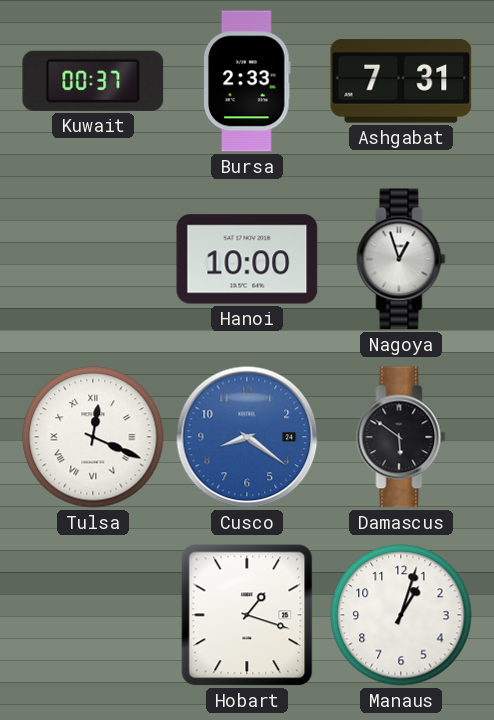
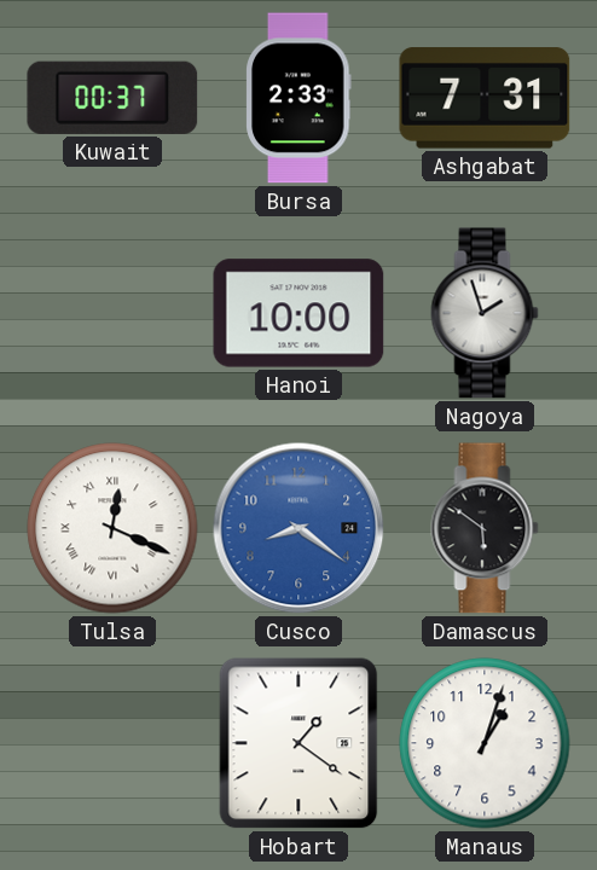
Nagoya: 12:57 -> 1:57
Hobart: 1:18 -> 1:21
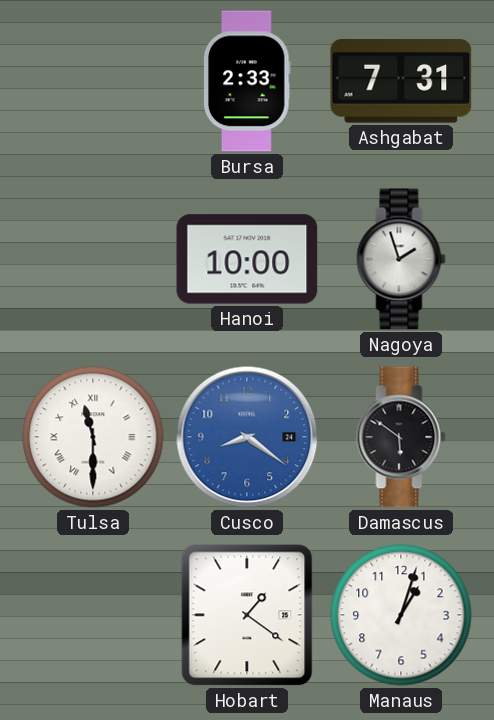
Kuwait: 00:37 -> none
Tulsa: 12:19 -> 11:30
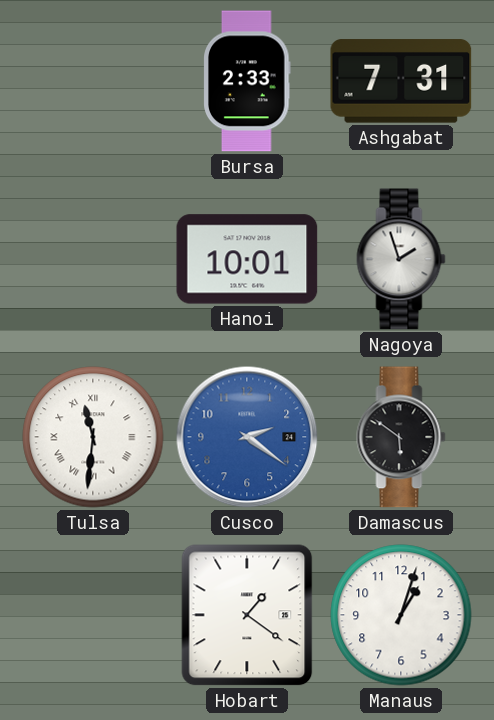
Hanoi: 10:00 -> 10:01
Tulsa: 11:30 -> 11:31
Cusco: 8:21 -> 2:21
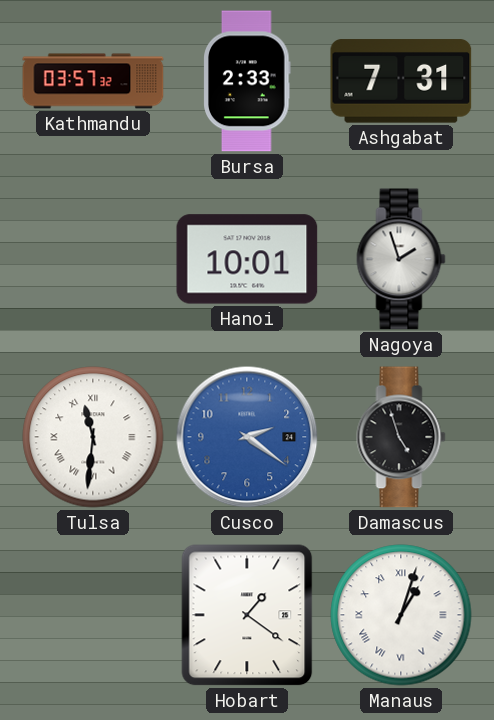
Kathmandu: none -> 03:57
Damascus: 5:51 -> 4:57
Manaus numerals: Arabic -> Roman
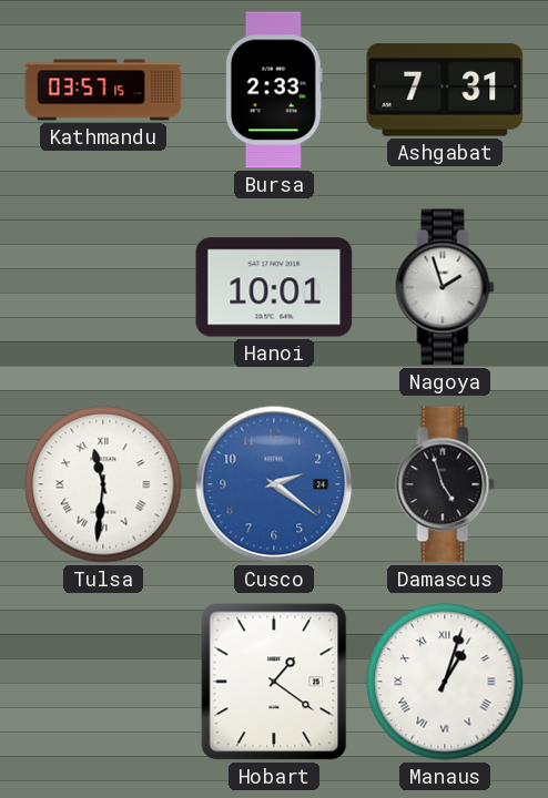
Kathmandu: 03:57:32 -> 03:57:15
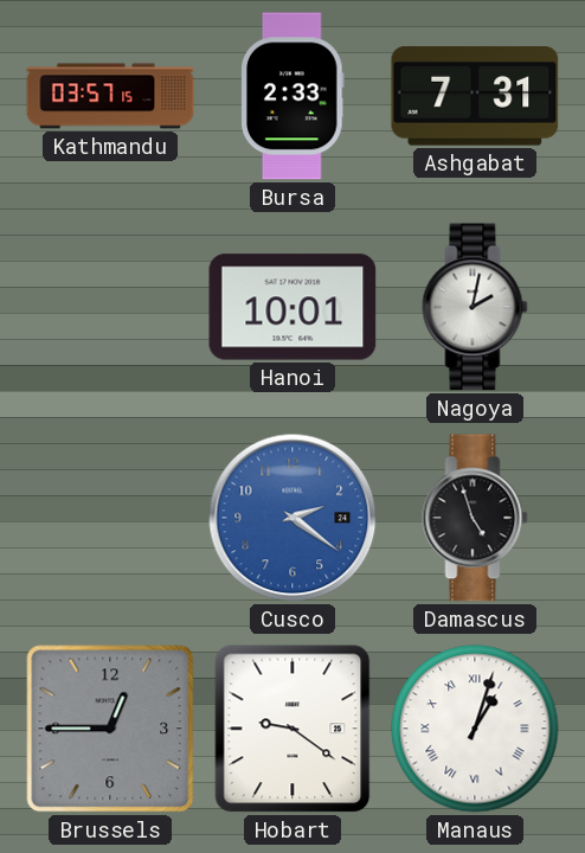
Nagoya: 1:57 -> 2:02
Tulsa: 11:31 -> none
Brussels: none -> 12:45
Hobart: 1:21 -> 9:21
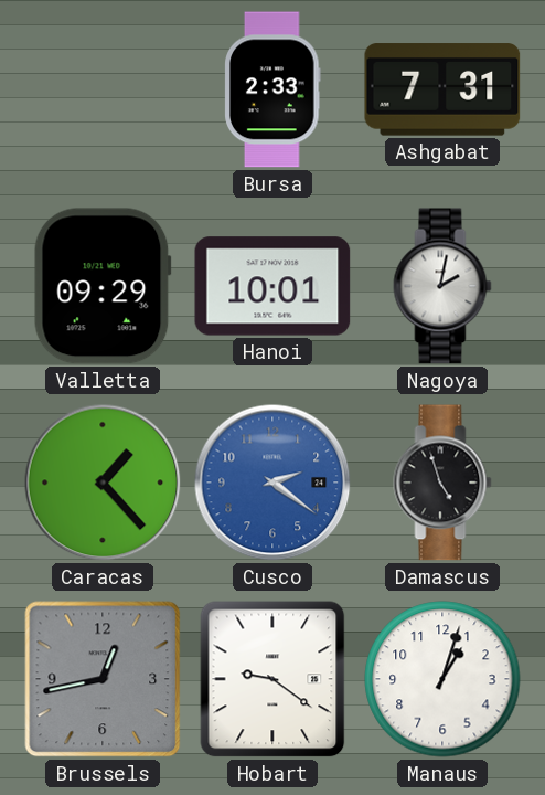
Kathmandu: 03:57 -> none
Valletta: none -> 09:29
Caracas: none -> 1:23
Brussels: 12:45 -> 12:43
Manaus numerals: Roman -> Arabic
